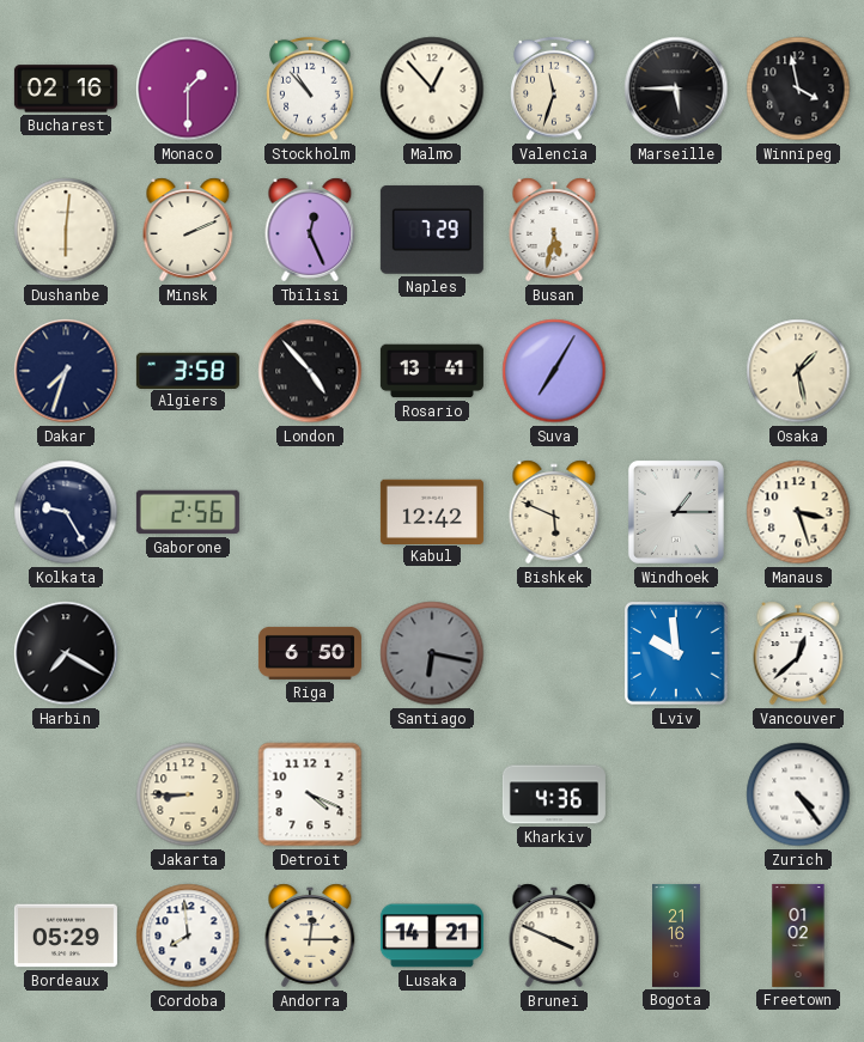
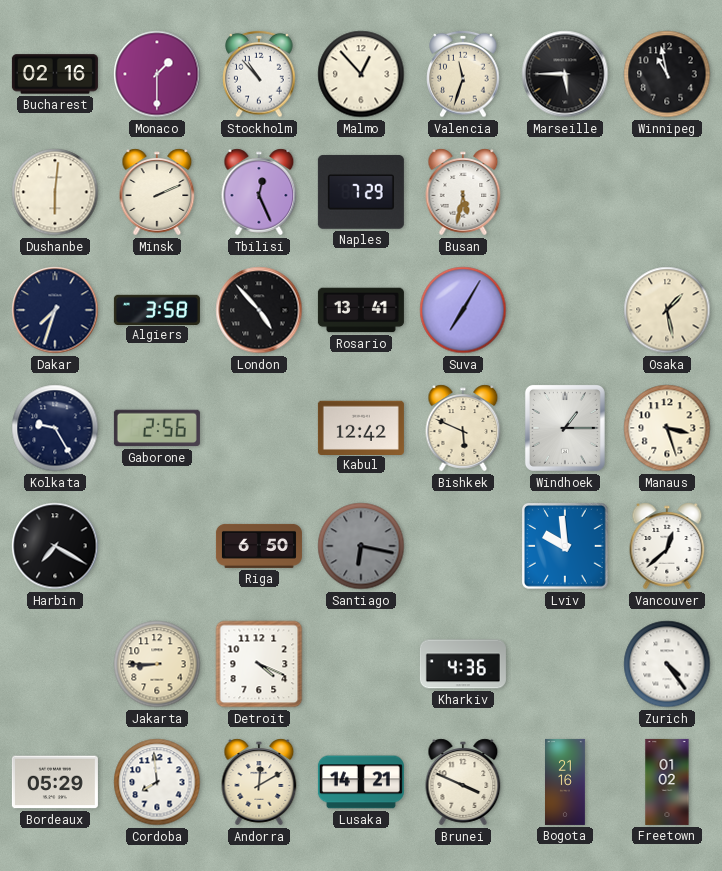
Winnipeg: 3:58 -> 10:58
Andorra: 12:15 -> 12:10
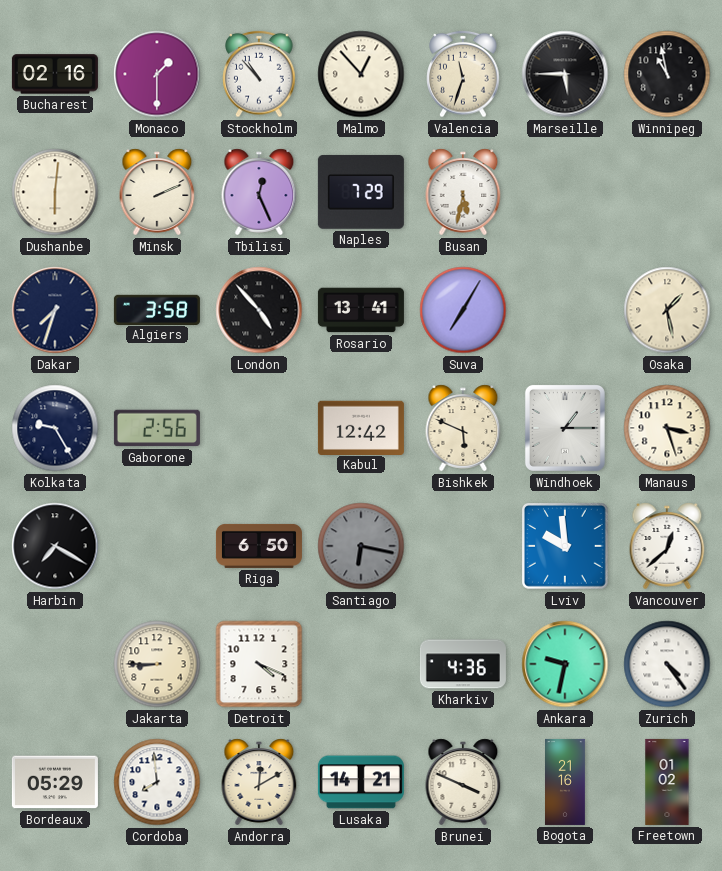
Ankara: none -> 9:32
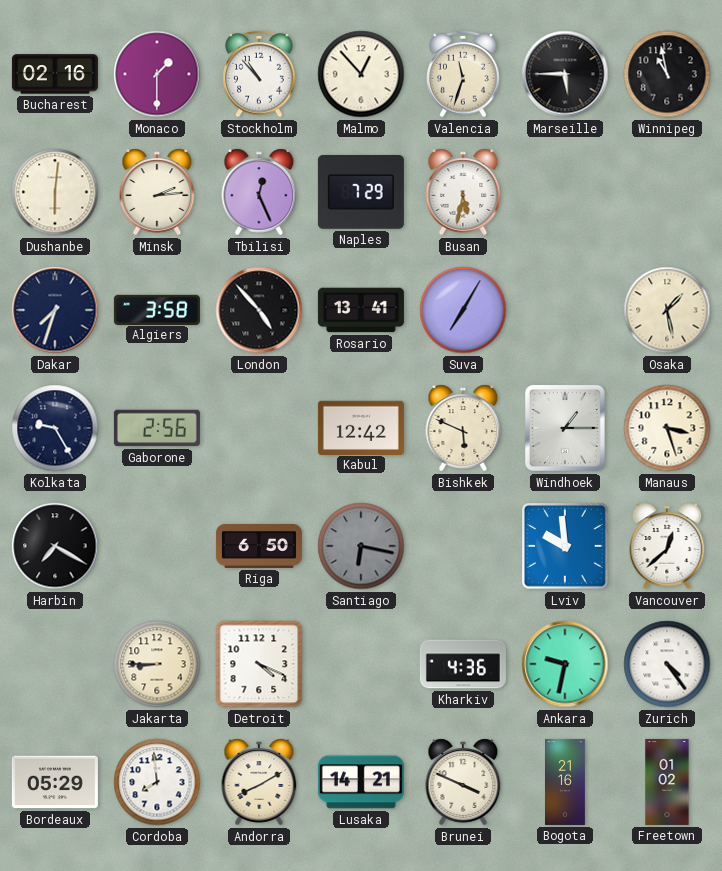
Minsk: 2:11 -> 2:14
Andorra: 12:10 -> 8:10
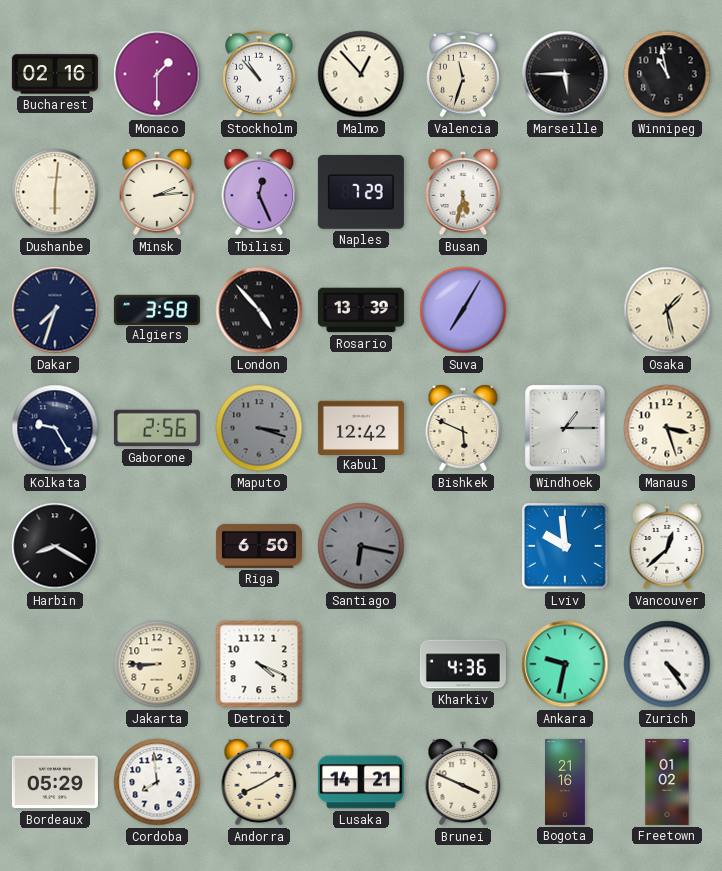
Rosario: 13:41 -> 13:39
Maputo: none -> 3:18
Harbin: 7:20 -> 8:20
